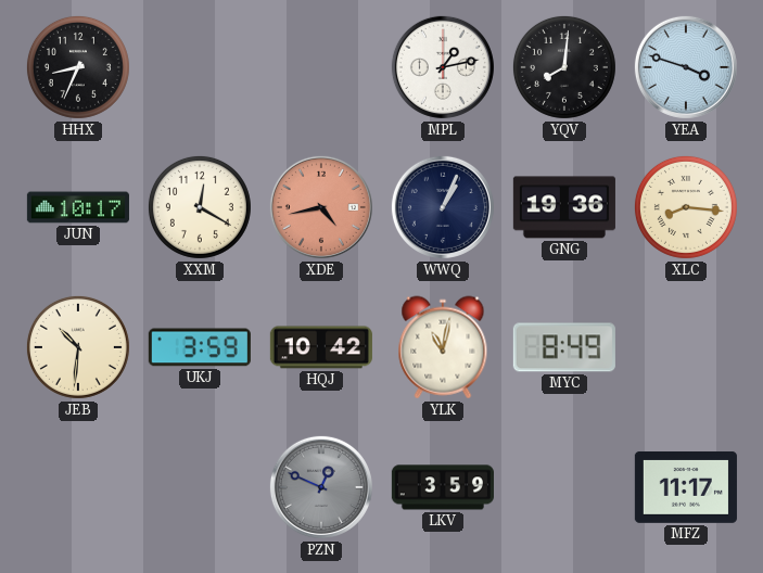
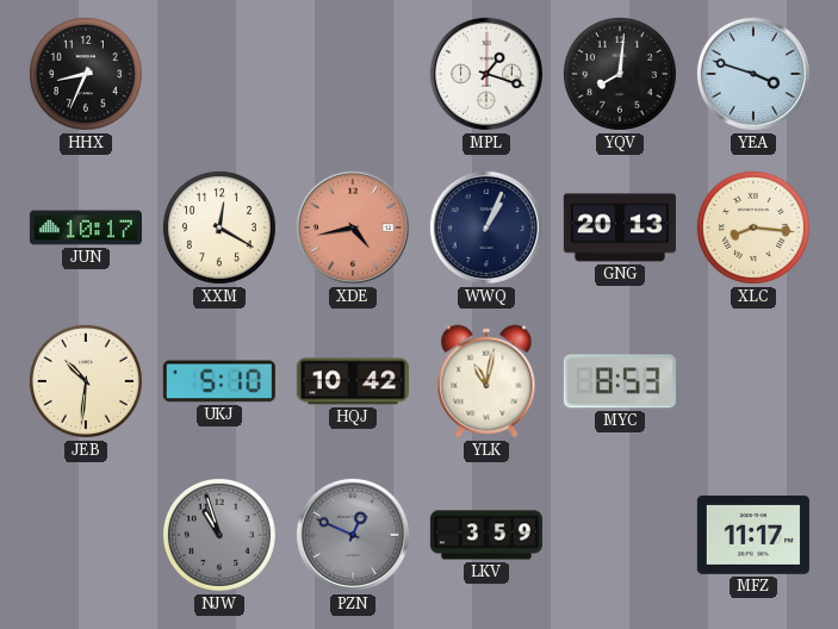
MPL: 1:13 -> 1:18
GNG: 19:36 -> 20:13
UKJ: 3:59 -> 5:10
MYC: 8:49 -> 8:53
NJW: none -> 10:57
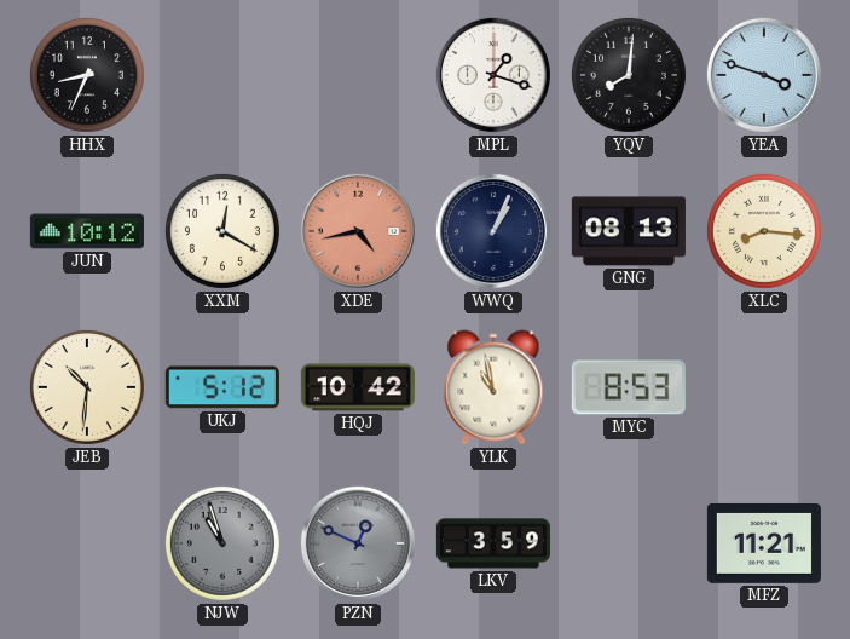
JUN: 10:17 -> 10:12
GNG: 20:13 -> 08:13
UKJ: 5:10 -> 5:12
YLK: 11:02 -> 10:58
MFZ: 11:17 -> 11:21
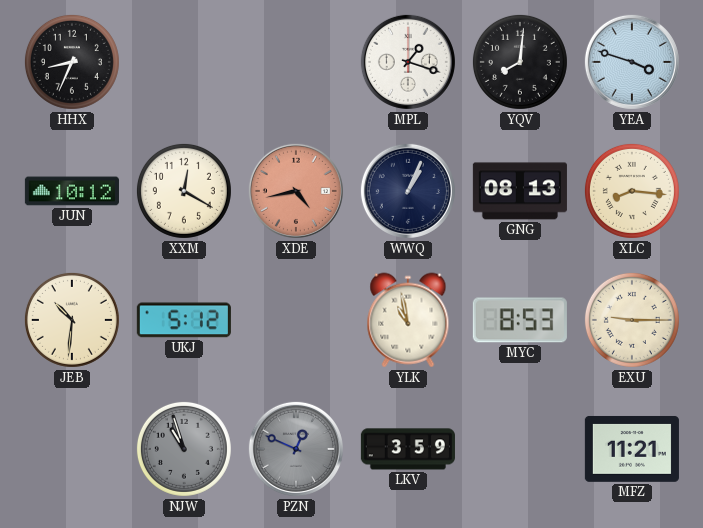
HQJ: 10:42 -> none
EXU: none -> 9:15
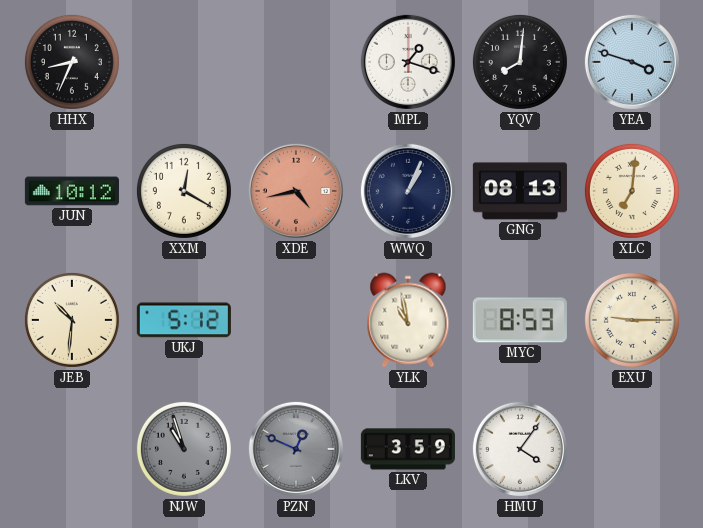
XLC: 8:16 -> 7:01
HMU: none -> 4:06
MFZ: 11:21 -> none
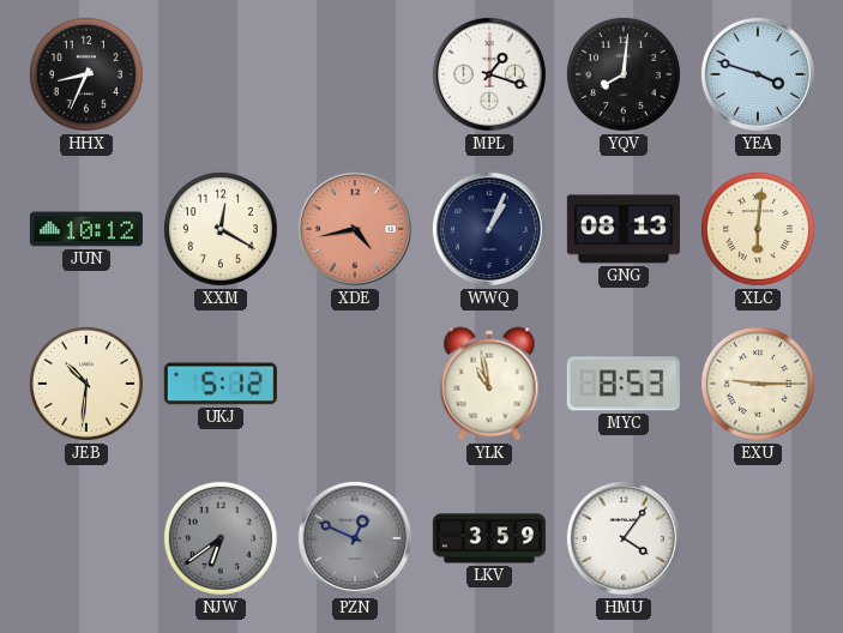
XLC: 7:01 -> 6:01
NJW: 10:57 -> 6:39
